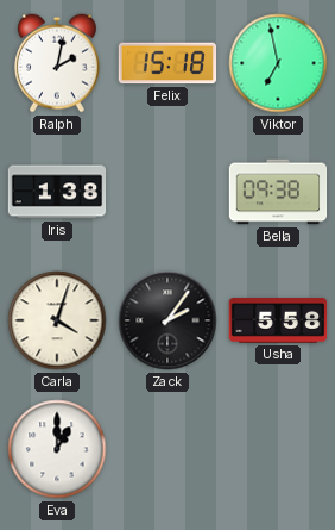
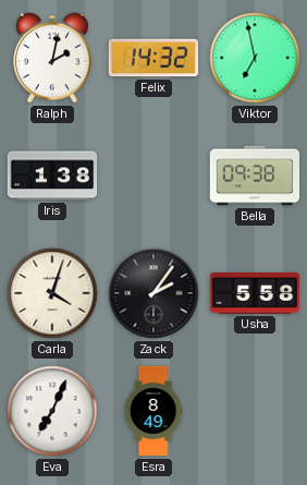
Felix: 15:18 -> 14:32
Eva: 1:00 -> 7:04
Esra: none -> 8:49
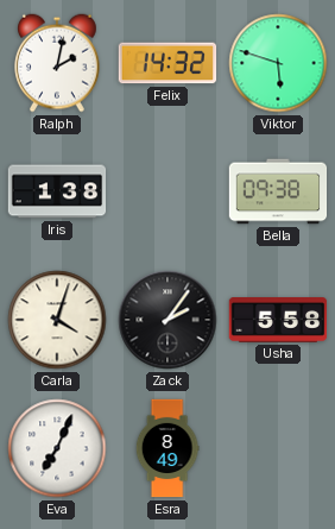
Viktor: 6:58 -> 5:48
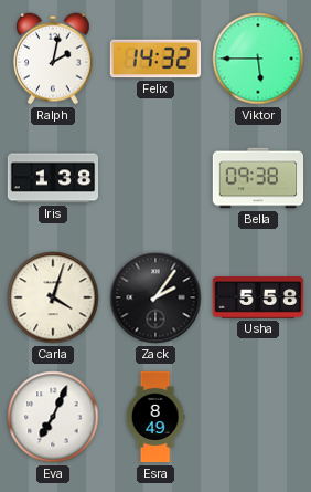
Viktor: 5:48 -> 5:45
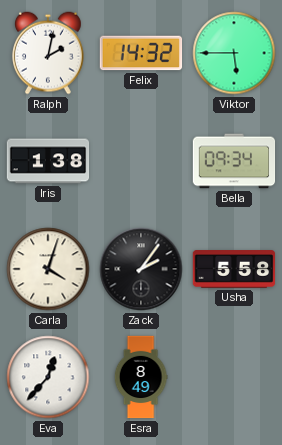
Bella: 09:38 -> 09:34
Eva: 7:04 -> 12:37
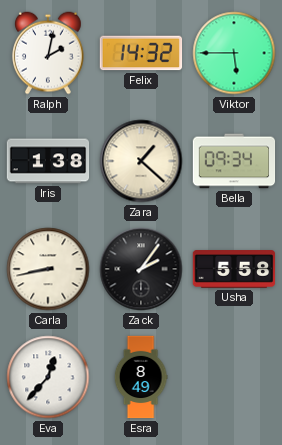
Zara: none -> 1:22
Carla: 4:03 -> 8:43
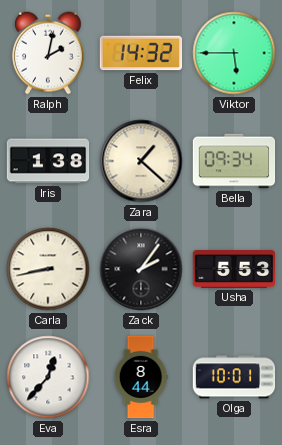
Usha: 5:58 -> 5:53
Esra: 8:49 -> 8:44
Olga: none -> 10:01
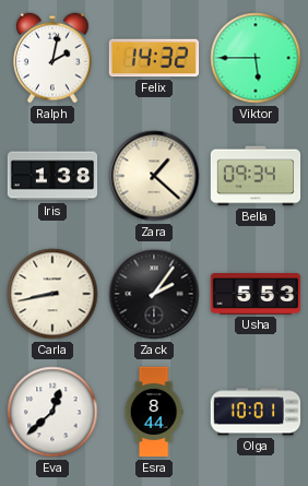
Eva: 12:37 -> 12:38
